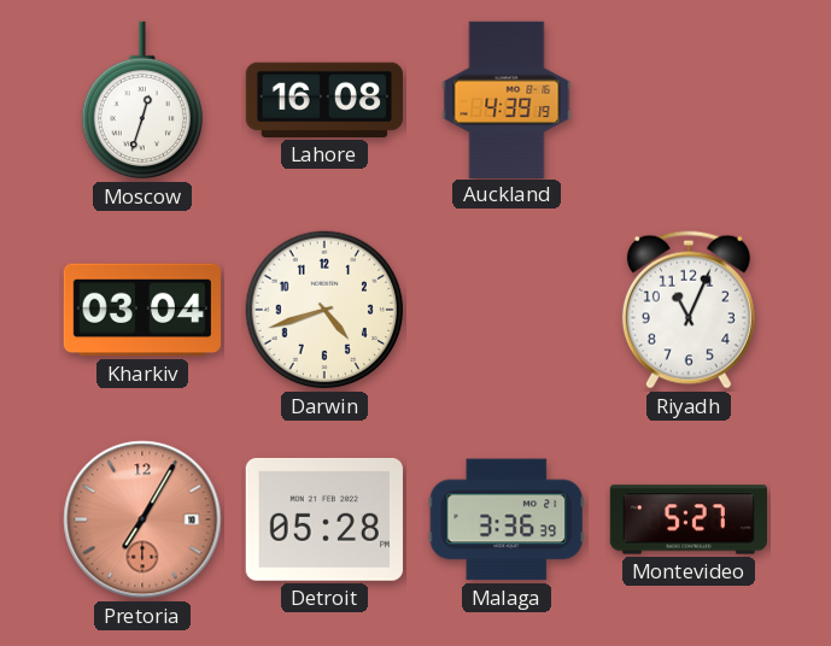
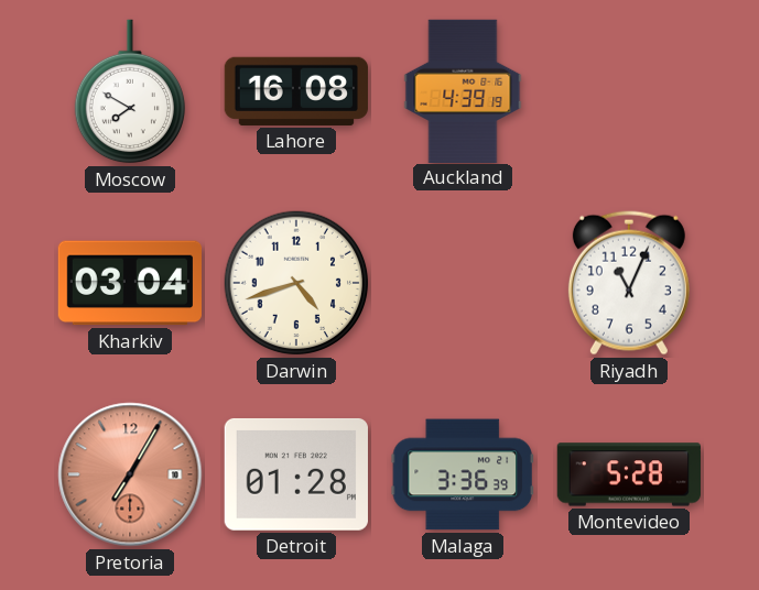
Moscow: 12:33 -> 7:50
Detroit: 05:28 -> 01:28
Montevideo: 5:27 -> 5:28
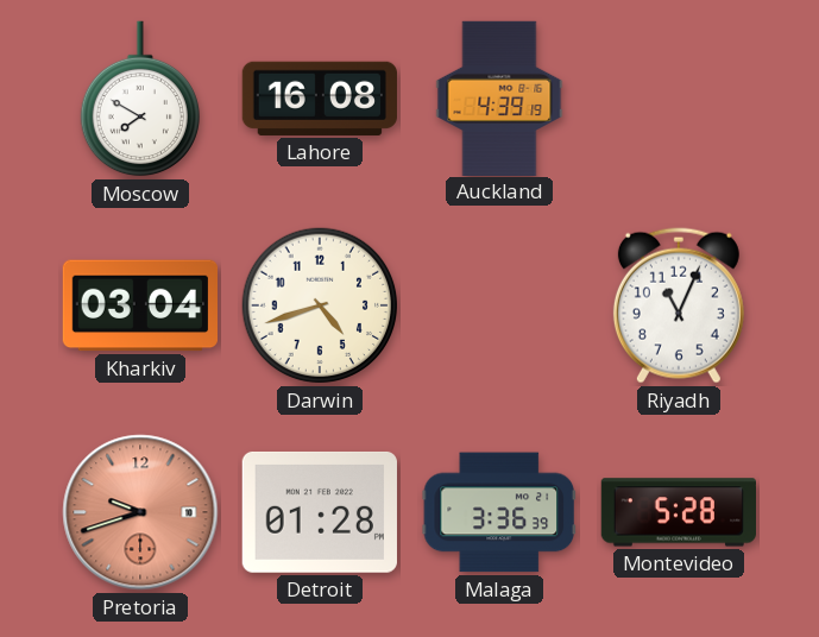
Pretoria: 7:05 -> 9:42
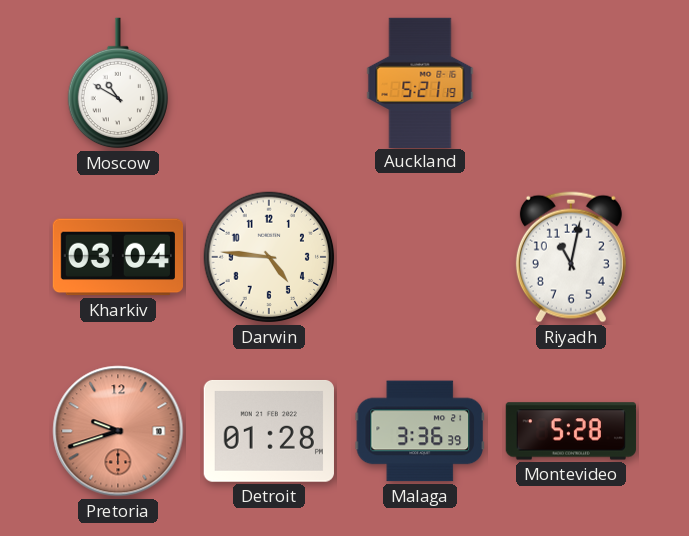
Moscow: 7:50 -> 10:50
Lahore: 16:08 -> none
Auckland: 4:39 -> 5:21
Darwin: 4:42 -> 4:46
Riyadh: 11:04 -> 11:02
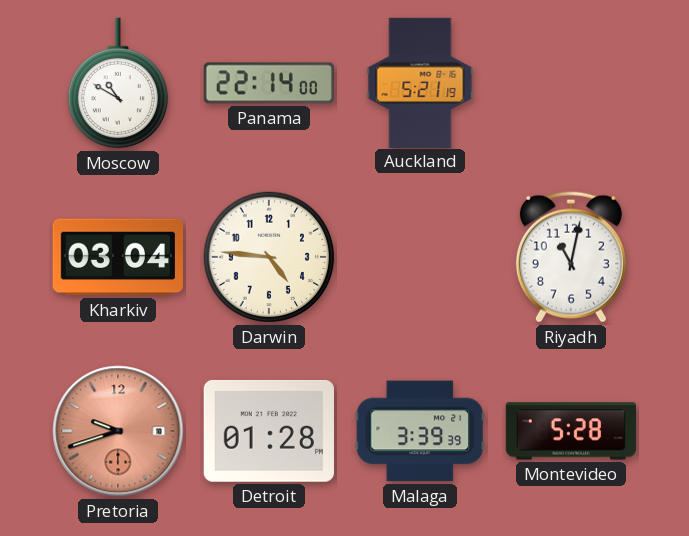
Panama: none -> 22:14
Malaga: 3:36 -> 3:39
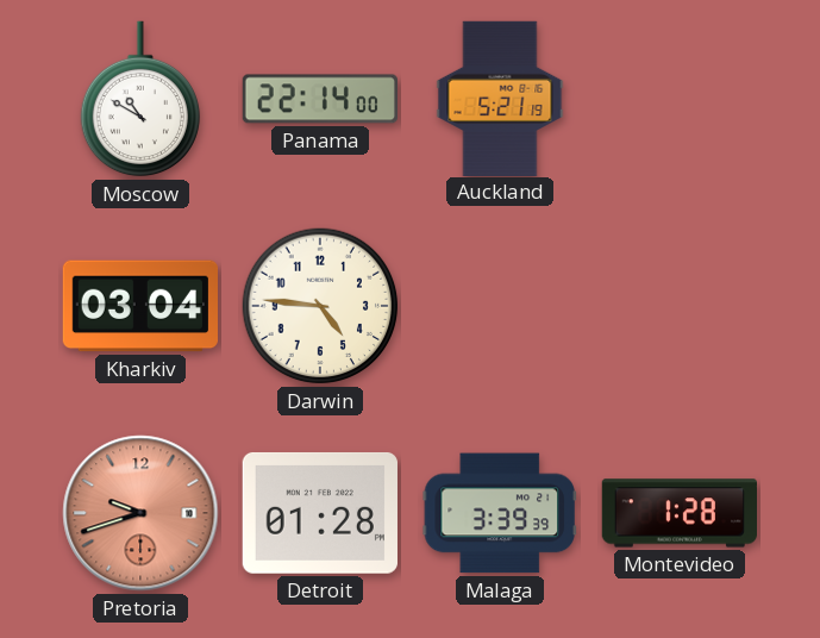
Riyadh: 11:02 -> none
Montevideo: 5:28 -> 1:28
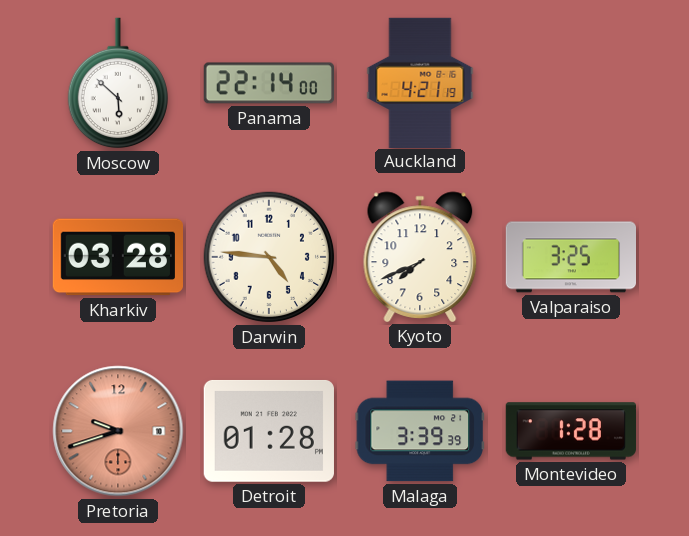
Moscow: 10:50 -> 5:52
Auckland: 5:21 -> 4:21
Kharkiv: 03:04 -> 03:28
Kyoto: none -> 7:41
Valparaiso: none -> 3:25
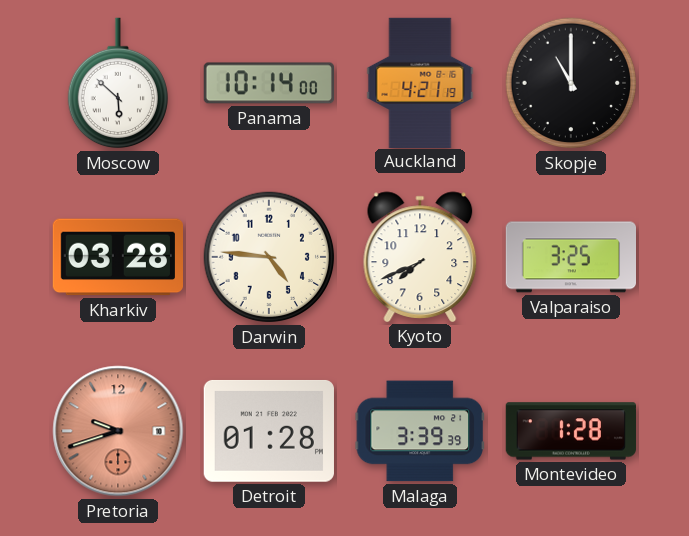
Panama: 22:14 -> 10:14
Skopje: none -> 11:00
